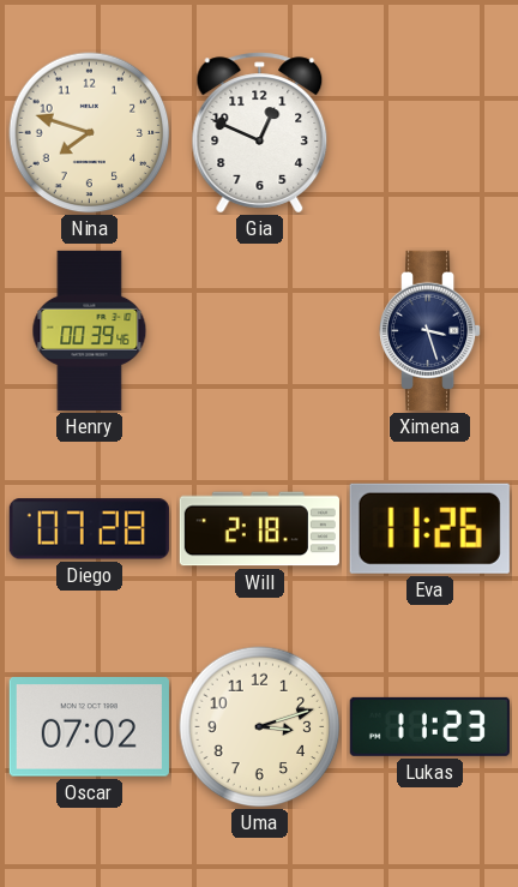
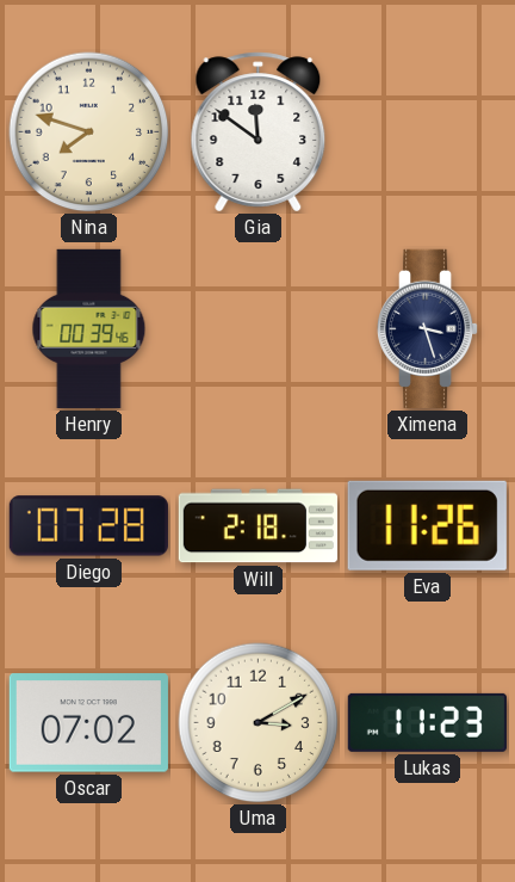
Gia: 12:49 -> 11:51
Uma: 3:12 -> 3:10
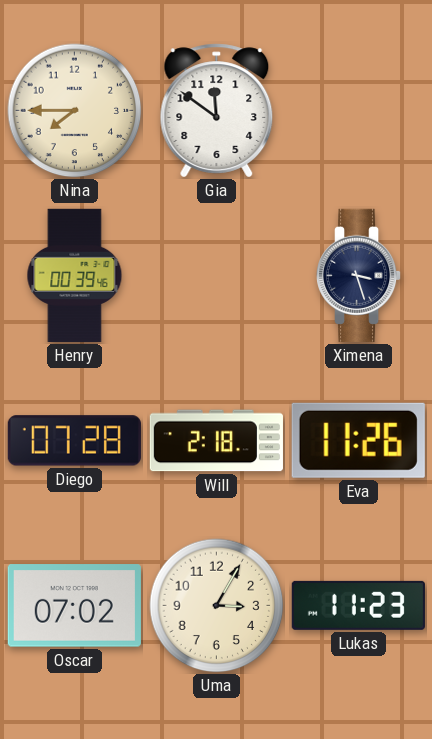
Nina: 7:48 -> 7:45
Uma: 3:10 -> 3:05
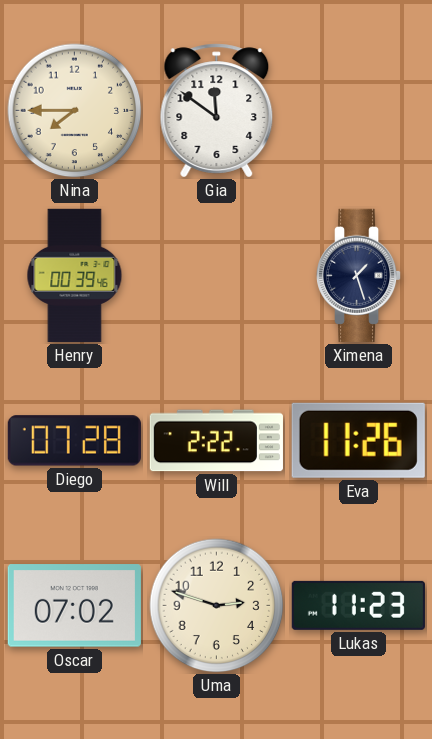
Ximena: 3:27 -> 1:27
Will: 2:18 -> 2:22
Uma: 3:05 -> 2:48
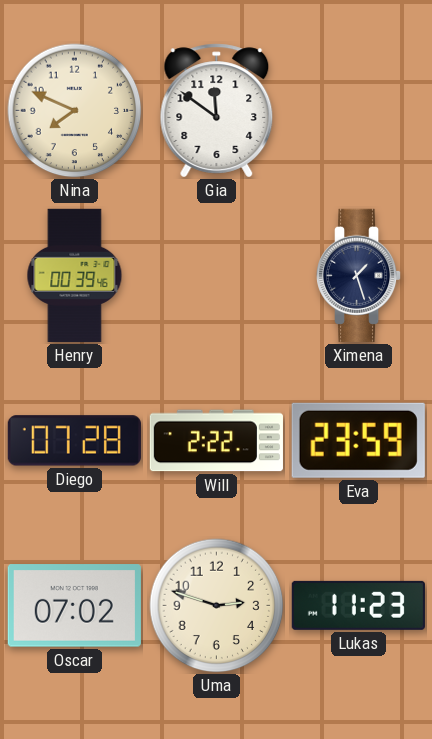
Nina: 7:45 -> 7:49
Eva: 11:26 -> 23:59
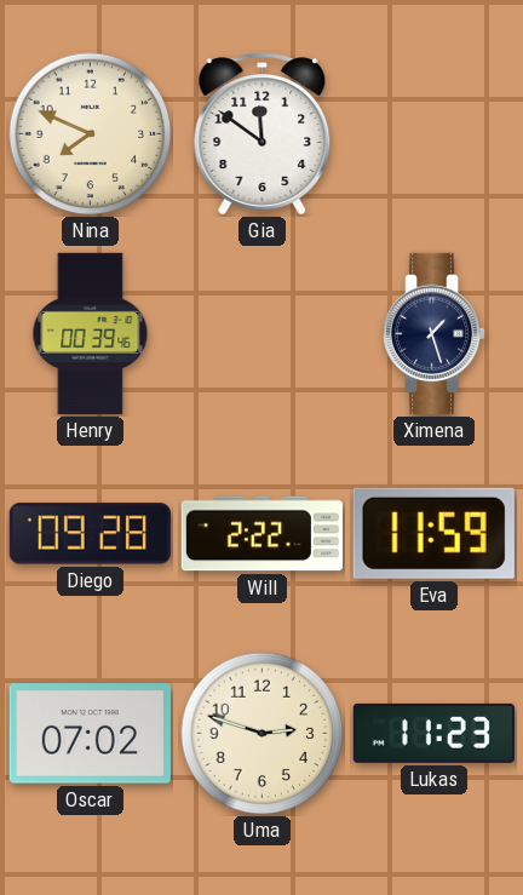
Diego: 07:28 -> 09:28
Eva: 23:59 -> 11:59
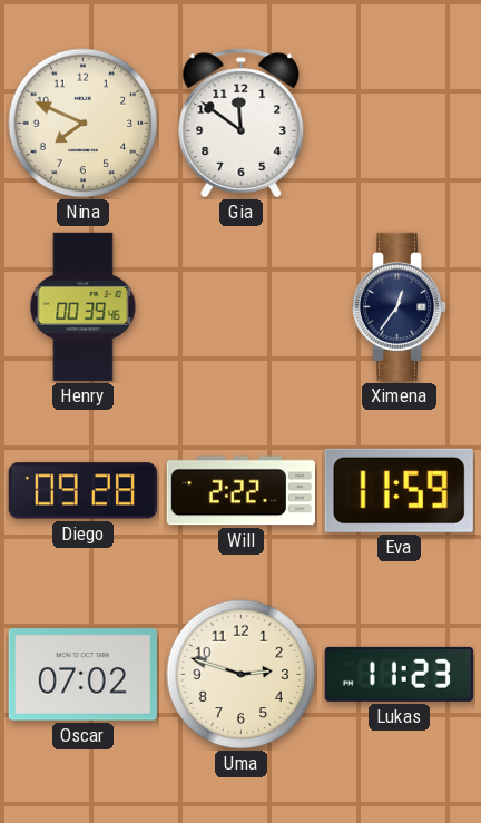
Ximena: 1:27 -> 12:36
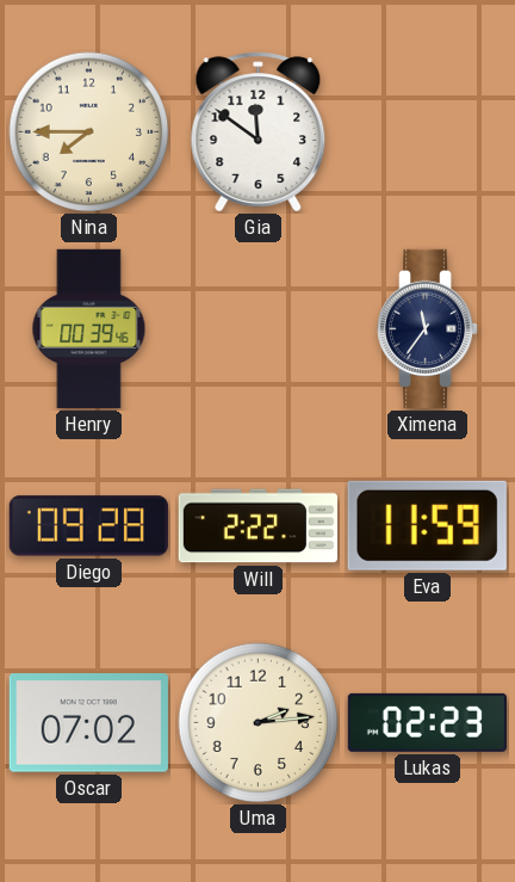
Nina: 7:49 -> 7:45
Ximena: 12:36 -> 11:36
Uma: 2:48 -> 2:14
Lukas: 11:23 -> 02:23
